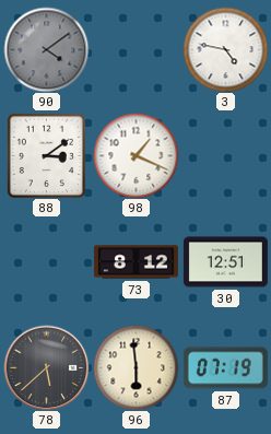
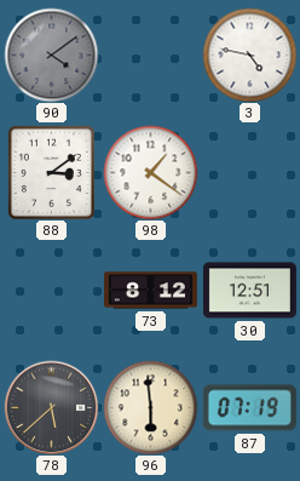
98: 1:19 -> 1:21
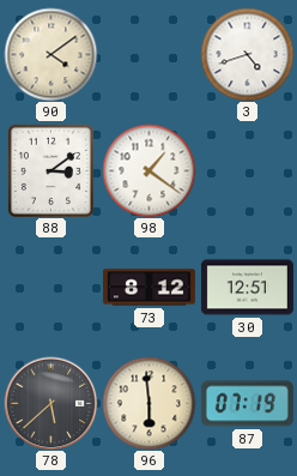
90 dial: grey -> cream
3: 4:47 -> 4:42
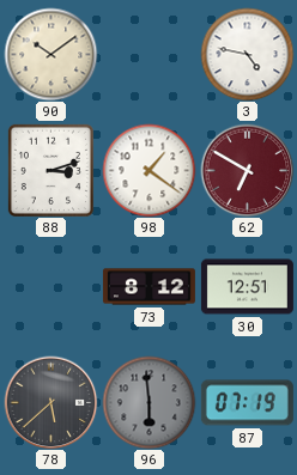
90: 4:09 -> 10:09
3: 4:42 -> 4:47
88: 3:09 -> 3:12
62: none -> 6:50
96 dial: cream -> grey
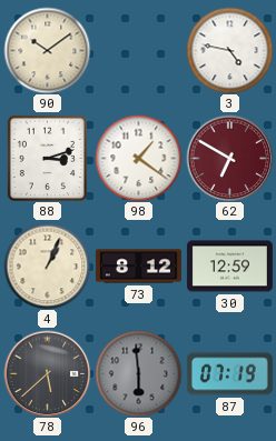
4: none -> 1:04
30: 12:51 -> 12:59
